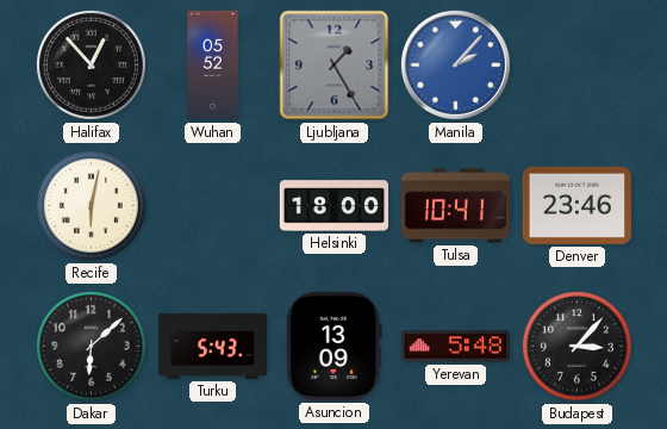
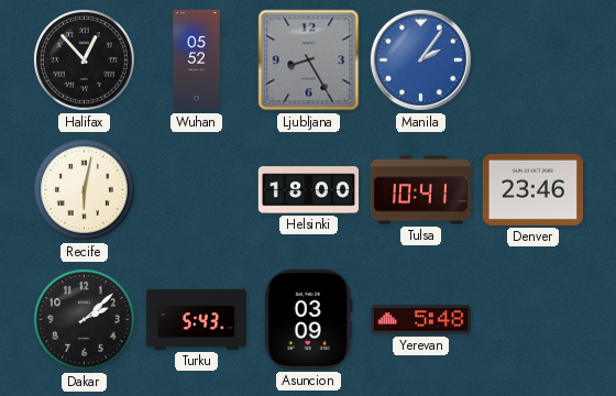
Ljubljana: 1:25 -> 8:25
Manila: 2:07 -> 2:06
Dakar: 6:08 -> 2:08
Asuncion: 13:09 -> 03:09
Budapest: 3:07 -> none
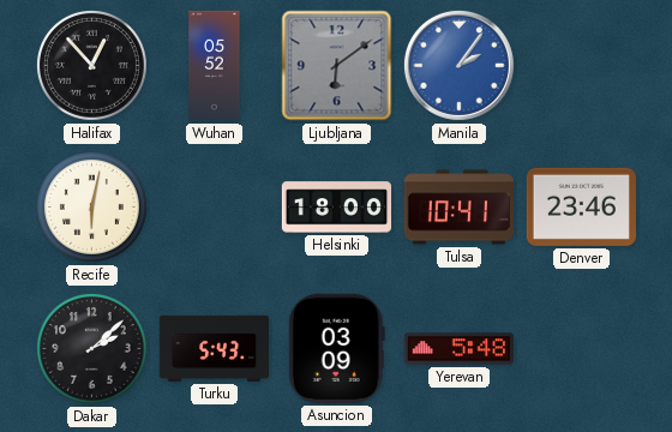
Ljubljana: 8:25 -> 6:09
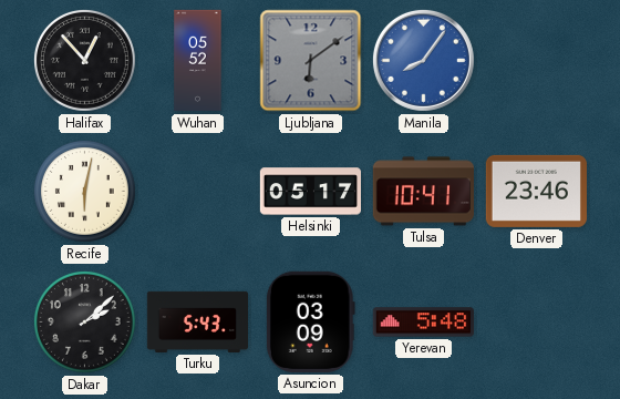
Manila: 2:06 -> 8:06
Helsinki: 18:00 -> 05:17
